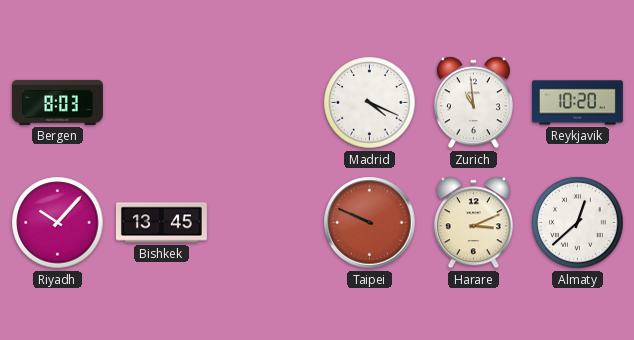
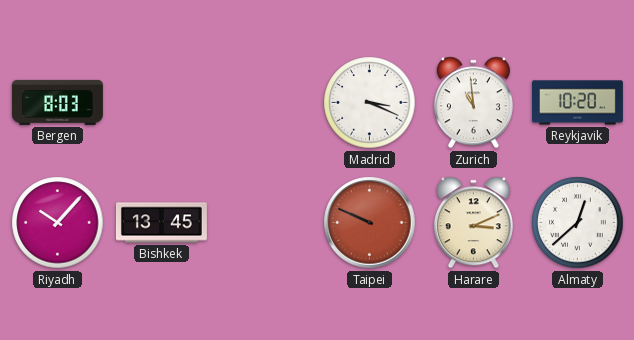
Madrid: 4:19 -> 3:19
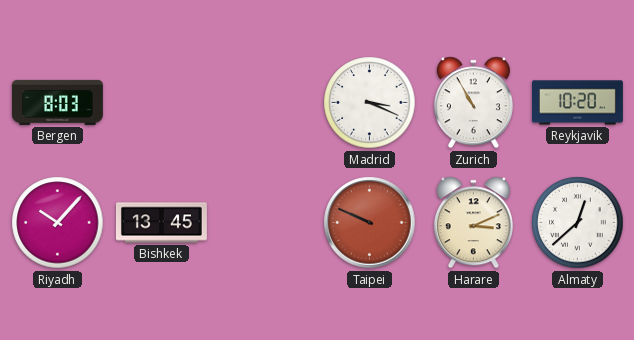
Zurich: 10:59 -> 10:55
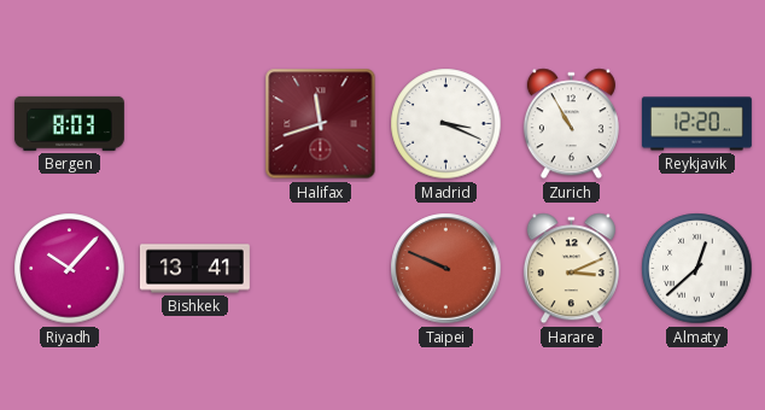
Halifax: none -> 11:42
Reykjavik: 10:20 -> 12:20
Bishkek: 13:45 -> 13:41
